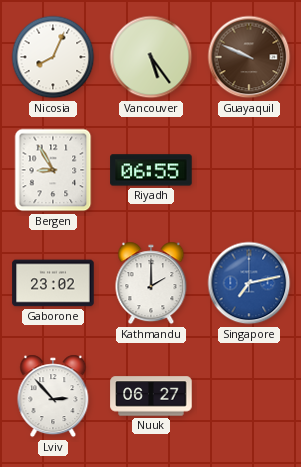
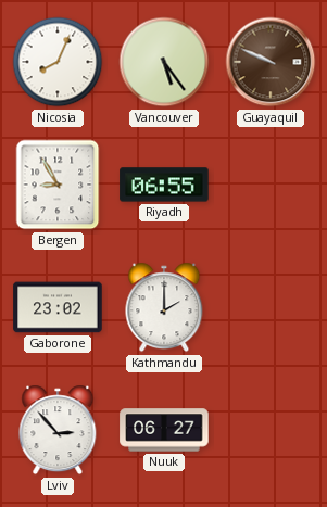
Singapore: 7:13 -> none
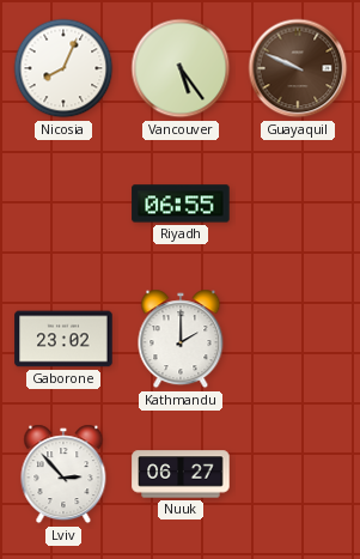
Bergen: 8:55 -> none
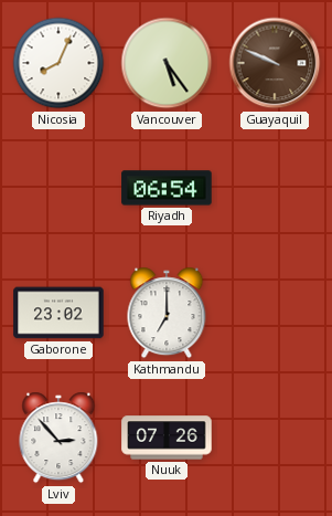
Riyadh: 06:55 -> 06:54
Kathmandu: 2:00 -> 7:00
Nuuk: 06:27 -> 07:26
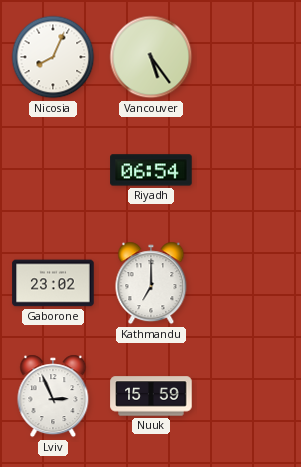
Guayaquil: 9:49 -> none
Lviv: 2:53 -> 2:56
Nuuk: 07:26 -> 15:59
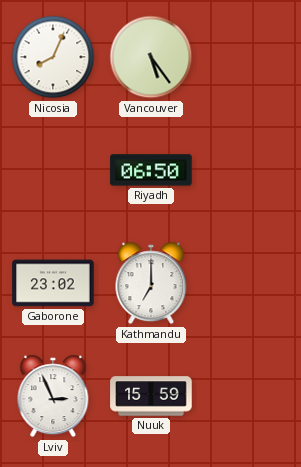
Riyadh: 06:54 -> 06:50
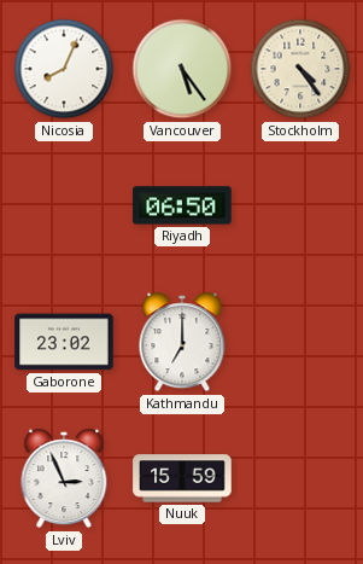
Stockholm: none -> 4:24
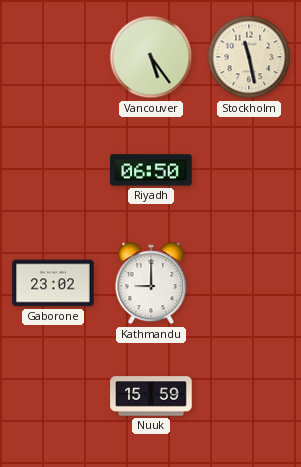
Nicosia: 8:04 -> none
Stockholm: 4:24 -> 11:28
Kathmandu: 7:00 -> 9:00
Lviv: 2:56 -> none
